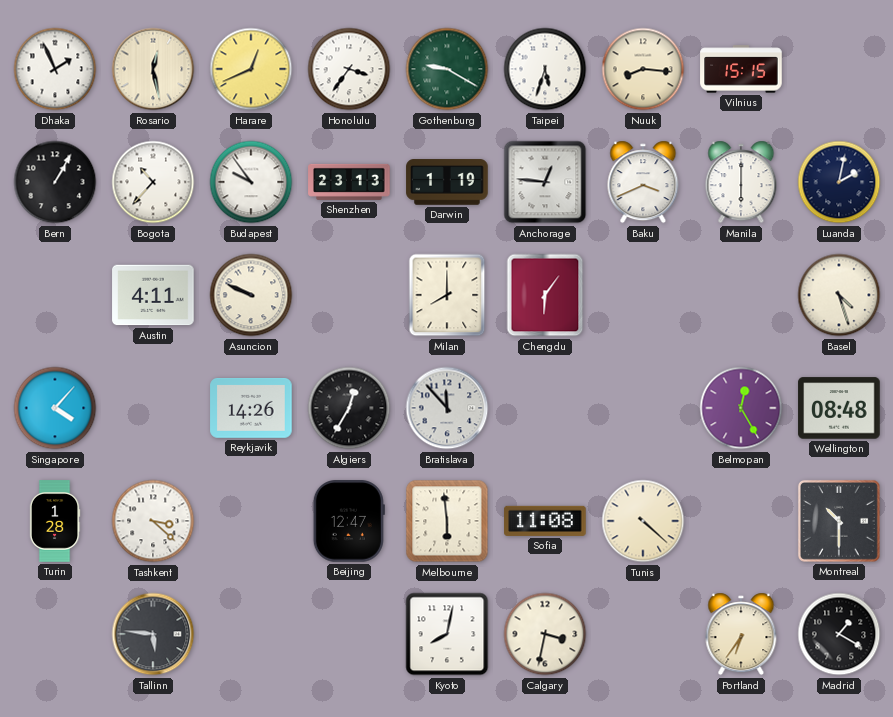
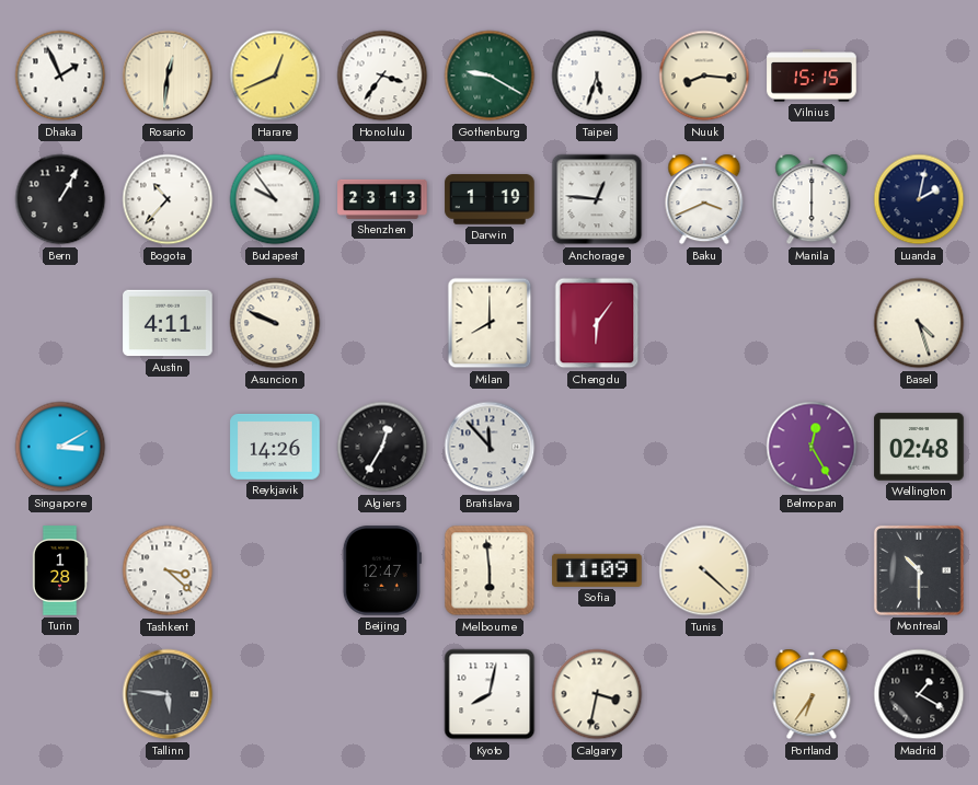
Rosario: 12:28 -> 12:31
Singapore: 4:07 -> 3:10
Wellington: 08:48 -> 02:48
Sofia: 11:08 -> 11:09
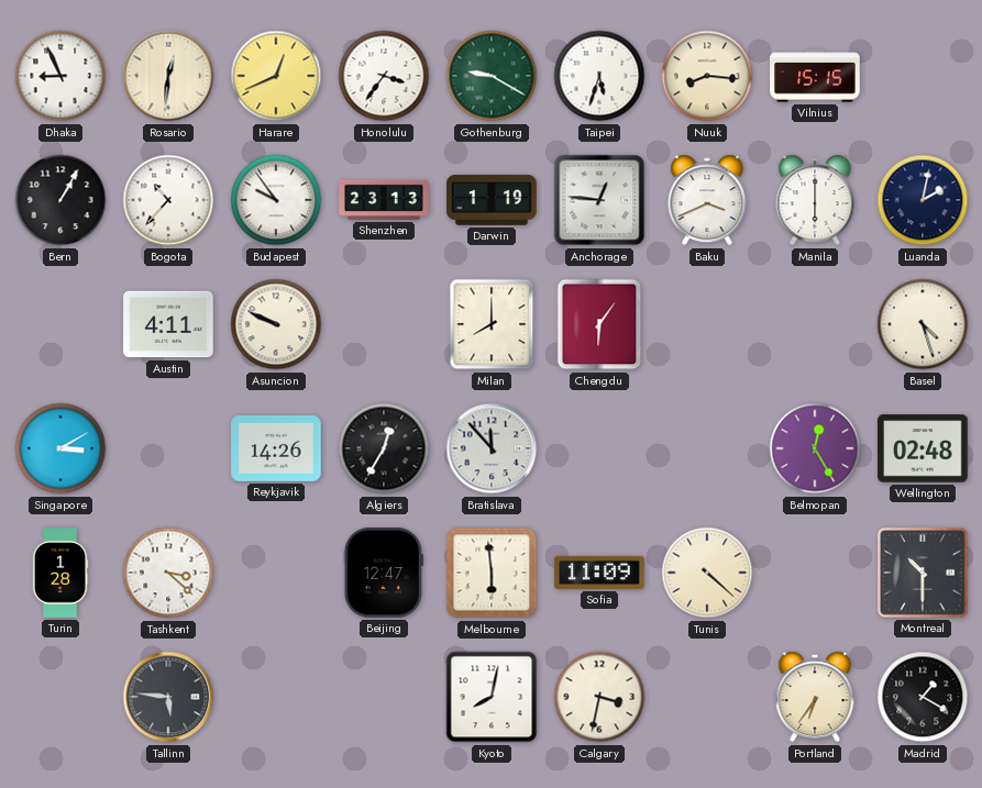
Dhaka: 1:56 -> 8:56
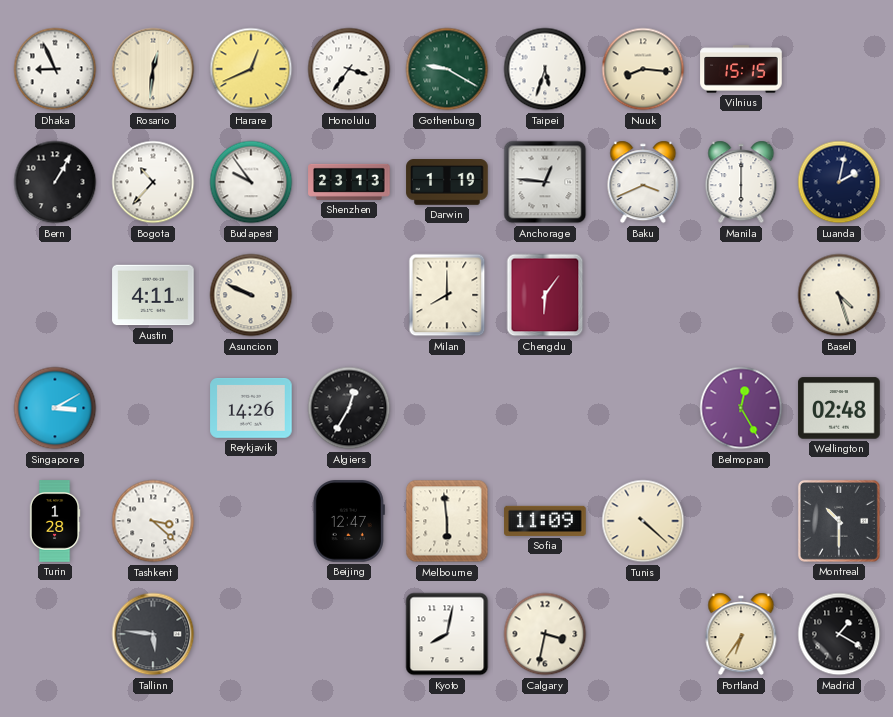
Bratislava: 11:53 -> none
